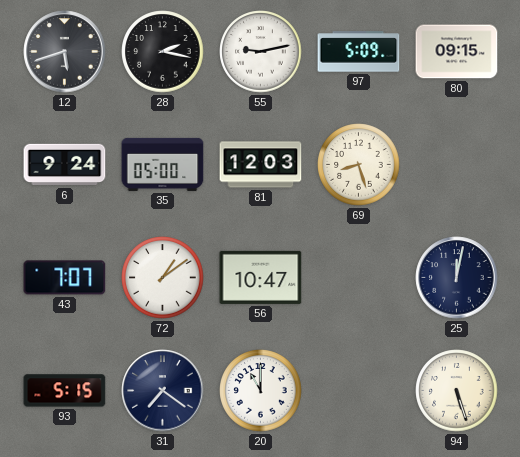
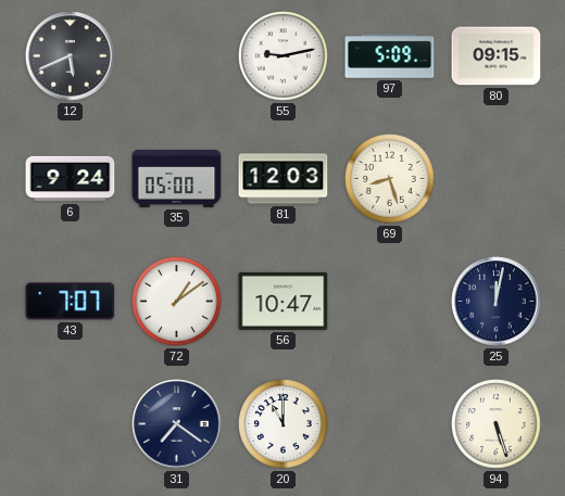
12: 5:42 -> 5:41
28: 2:17 -> none
93: 5:15 -> none
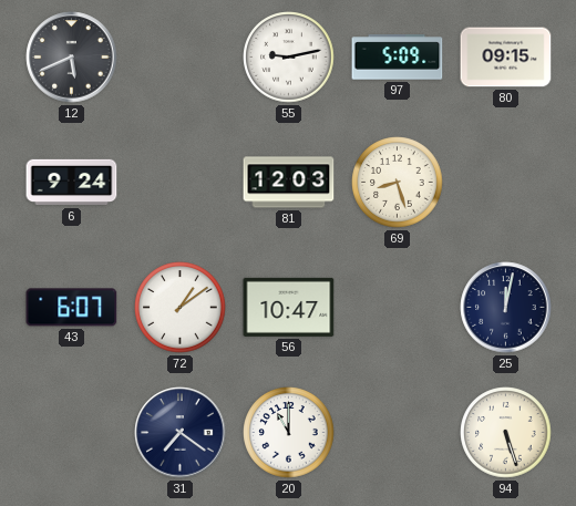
35: 05:00 -> none
43: 7:07 -> 6:07
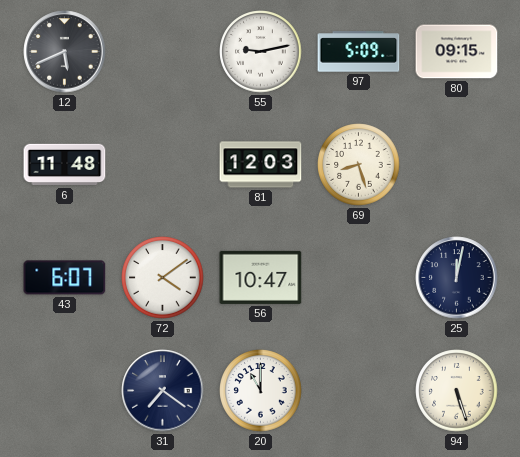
6: 9:24 -> 11:48
72: 1:09 -> 4:09
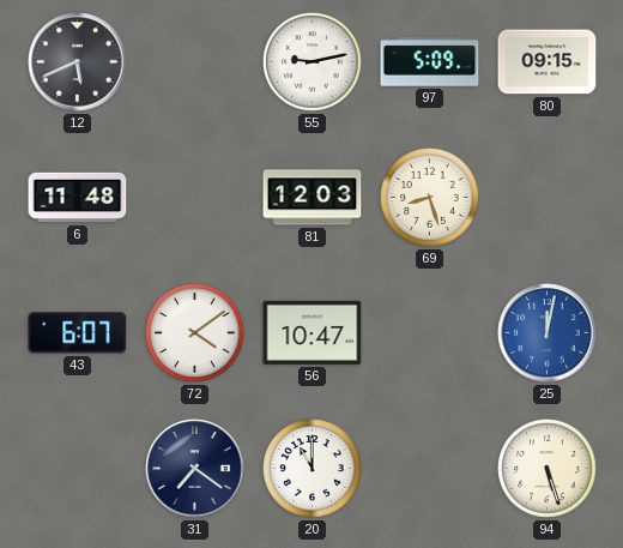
25 dial: navy -> blue
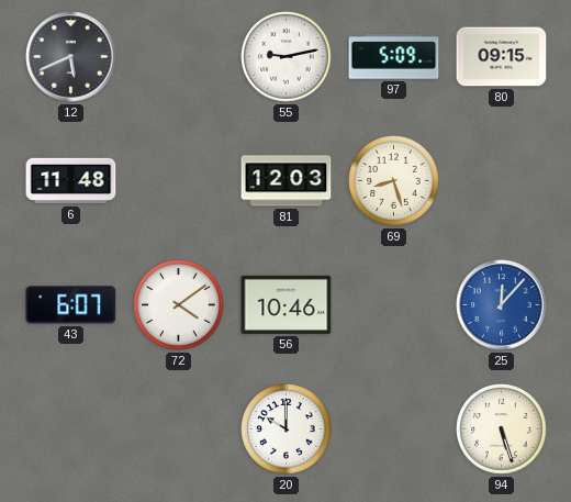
56: 10:47 -> 10:46
25: 12:02 -> 12:07
31: 7:21 -> none
20: 11:00 -> 10:00
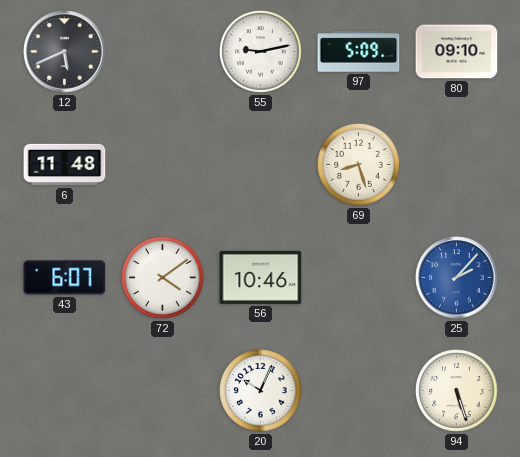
80: 09:15 -> 09:10
81: 12:03 -> none
25: 12:07 -> 2:07
20: 10:00 -> 10:04
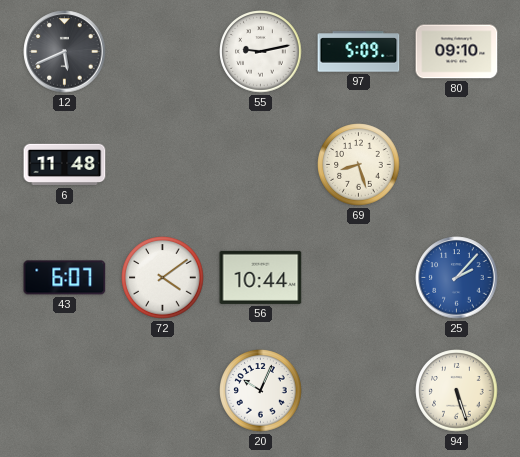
56: 10:46 -> 10:44
